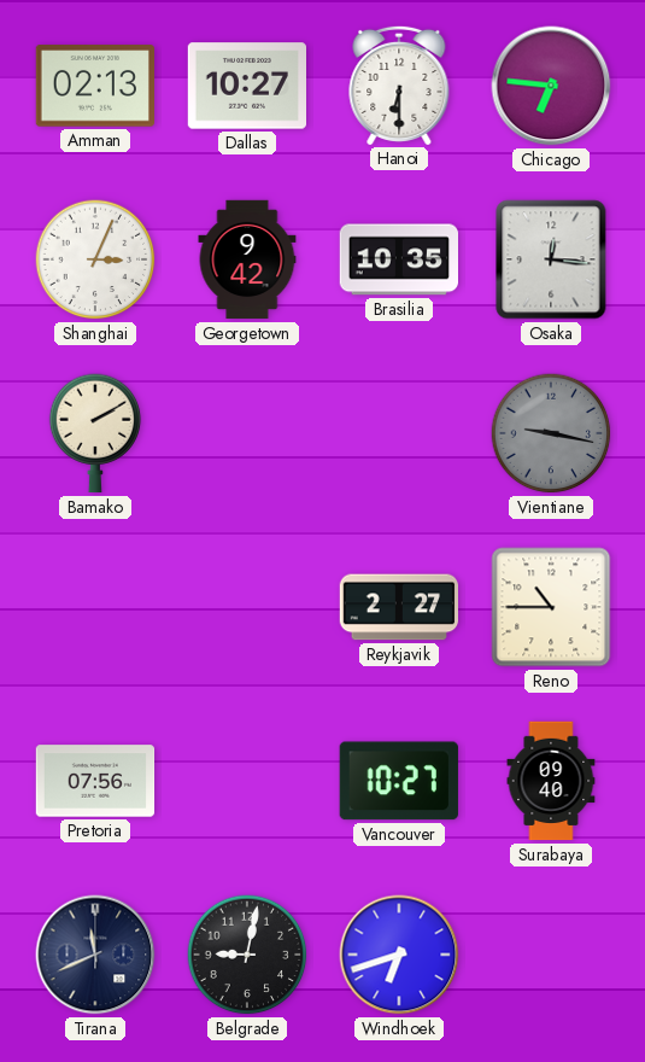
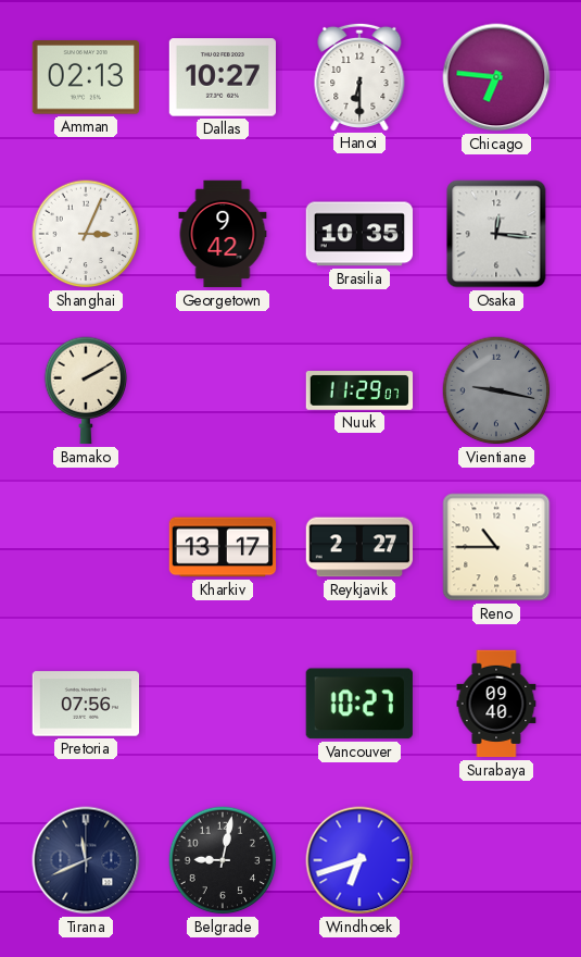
Nuuk: none -> 11:29
Kharkiv: none -> 13:17
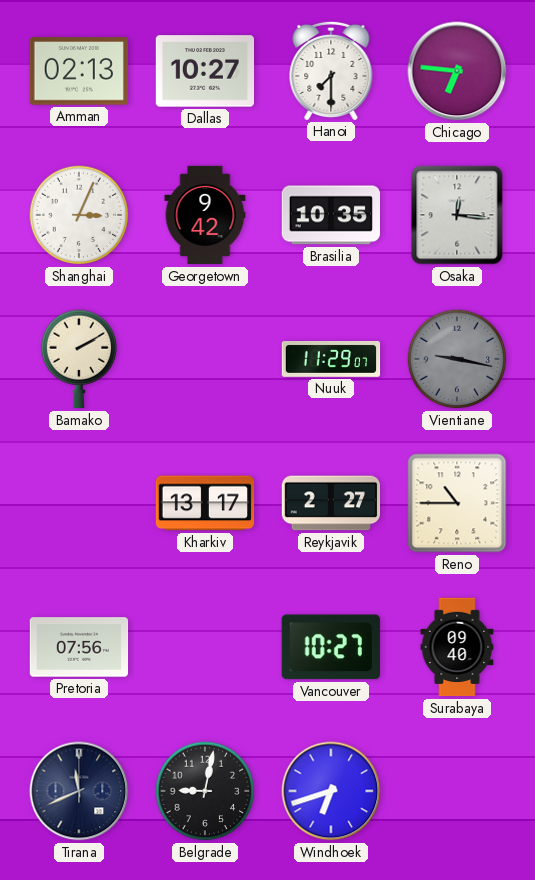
Hanoi: 6:30 -> 7:30
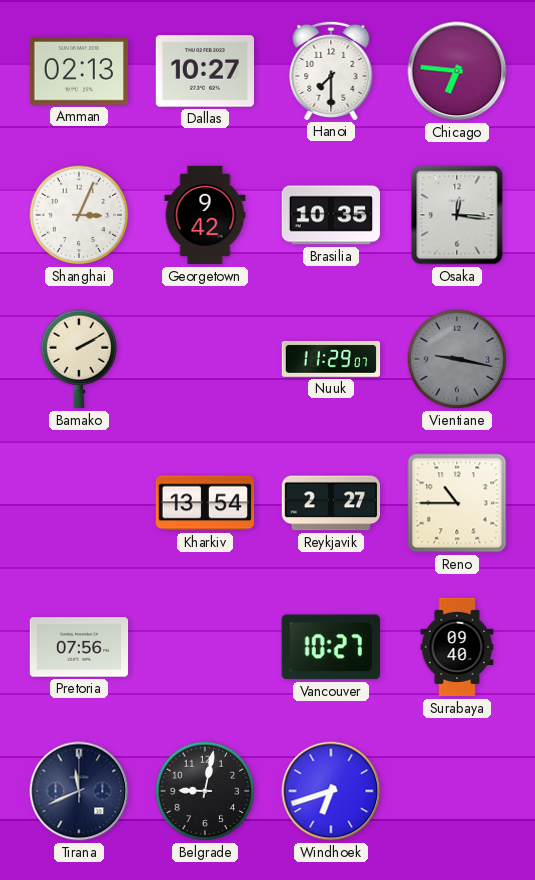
Kharkiv: 13:17 -> 13:54
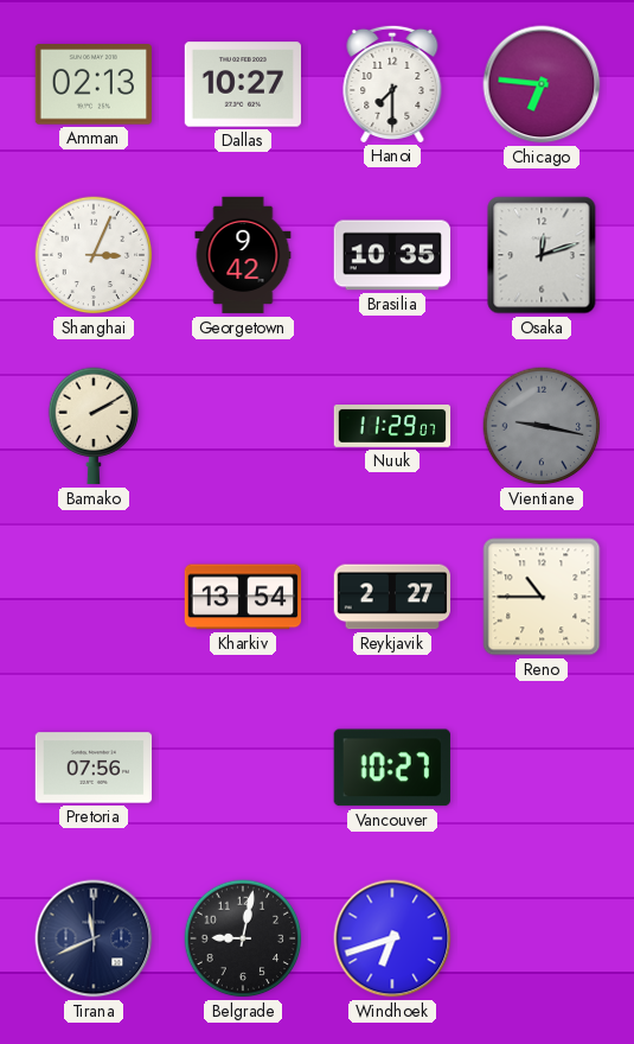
Osaka: 12:16 -> 12:12
Surabaya: 09:40 -> none
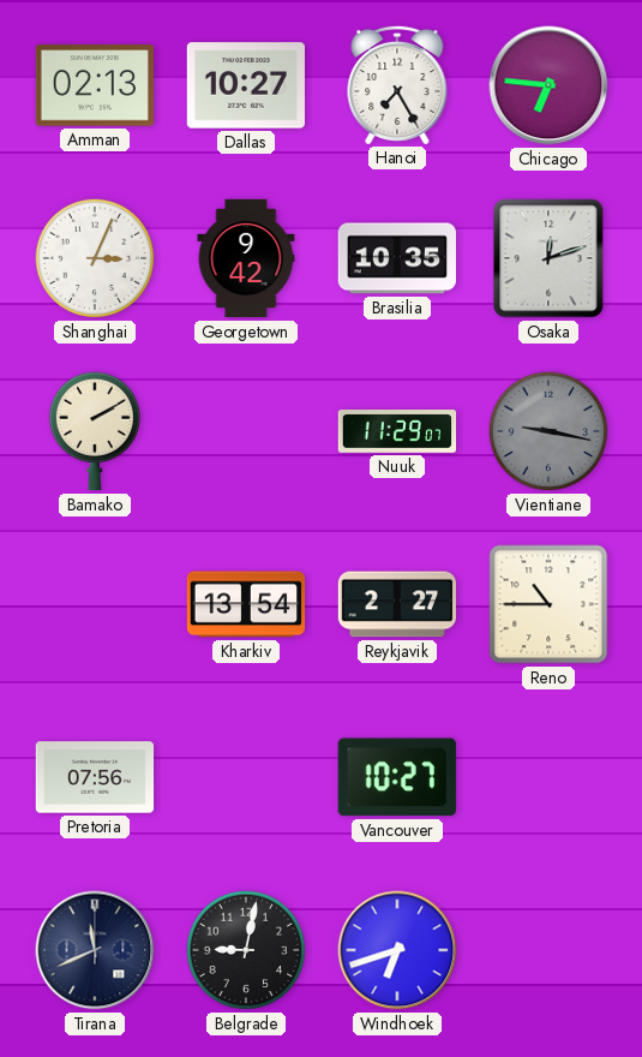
Hanoi: 7:30 -> 7:25
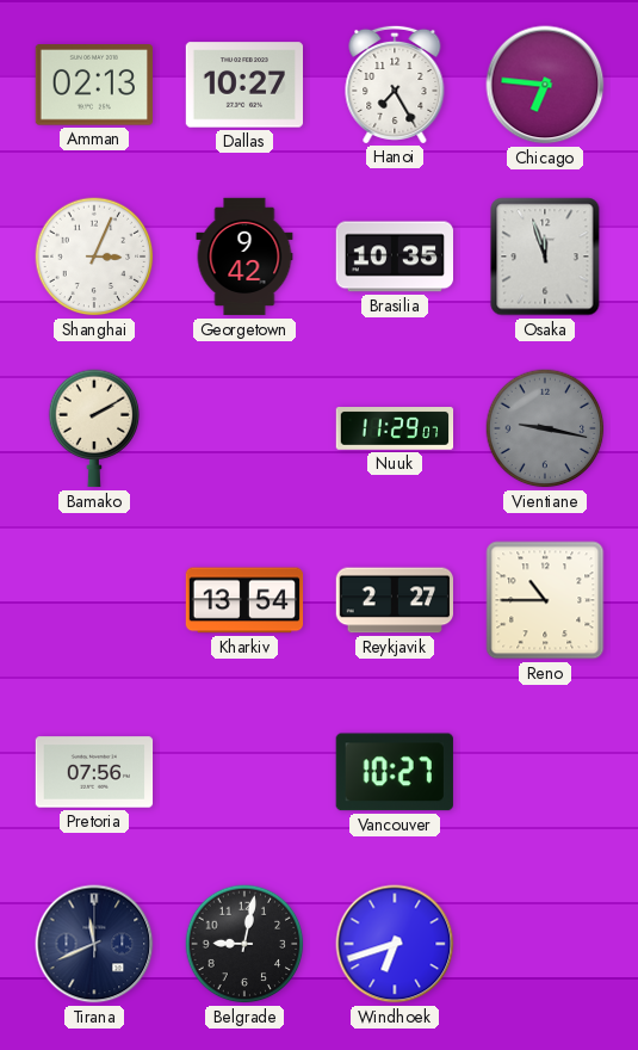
Osaka: 12:12 -> 11:57
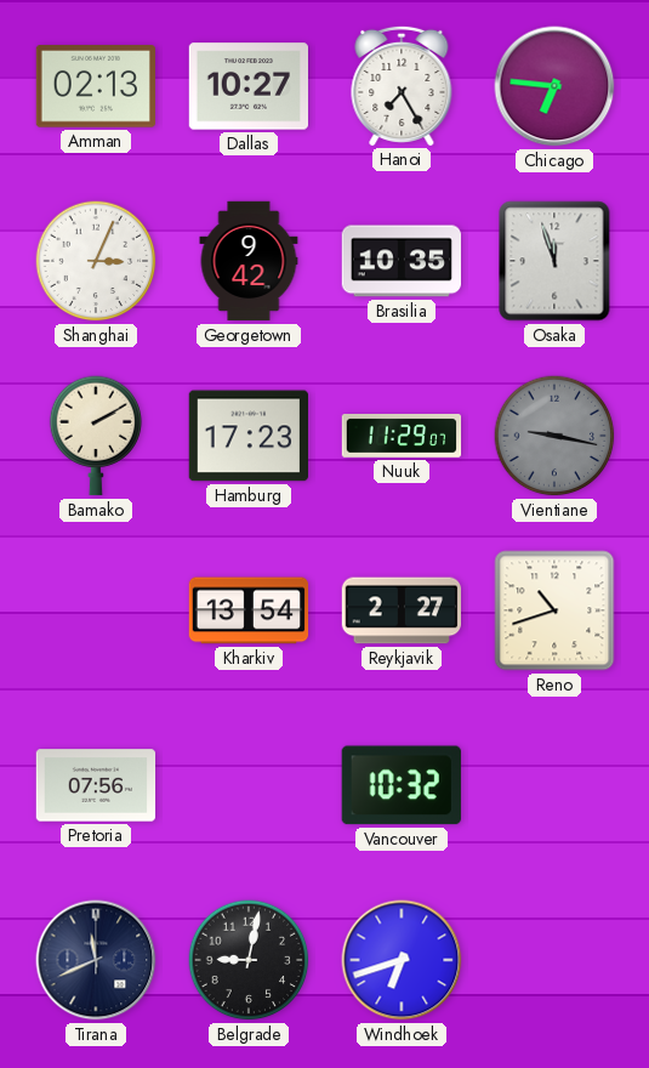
Hamburg: none -> 17:23
Reno: 10:45 -> 10:42
Vancouver: 10:27 -> 10:32
